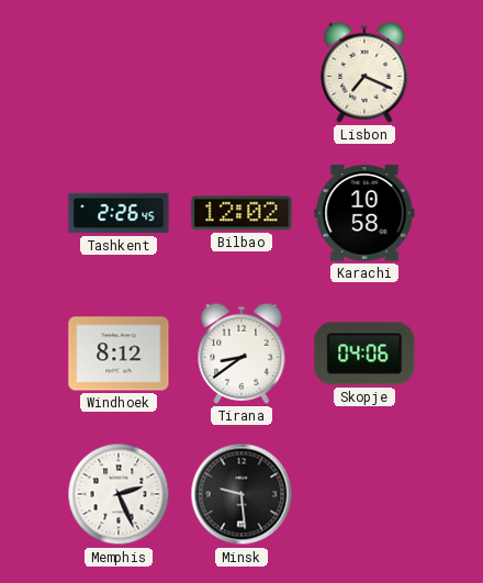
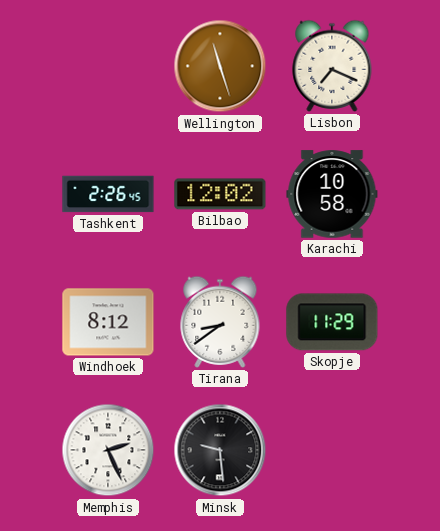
Wellington: none -> 11:27
Skopje: 04:06 -> 11:29
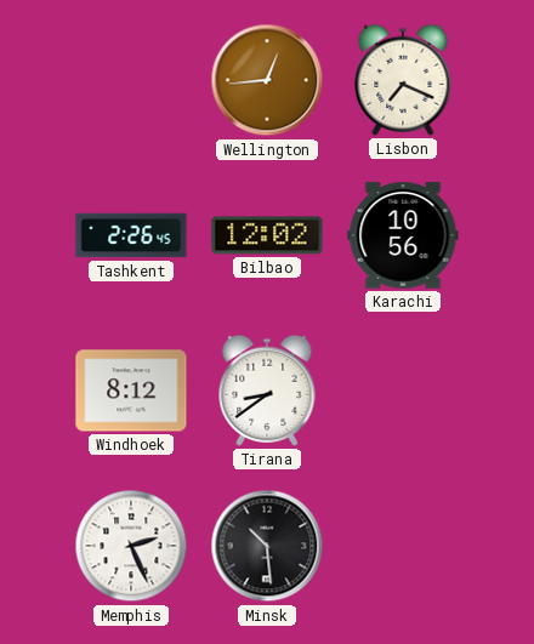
Wellington: 11:27 -> 12:44
Karachi: 10:58 -> 10:56
Skopje: 11:29 -> none
Minsk: 9:29 -> 10:29
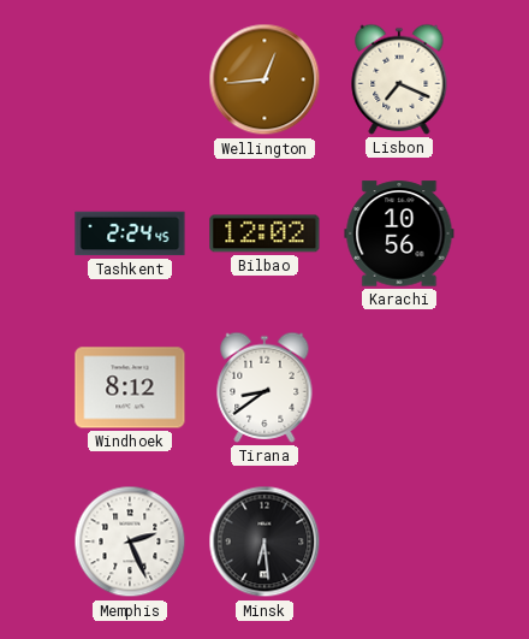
Tashkent: 2:26 -> 2:24
Minsk: 10:29 -> 6:29
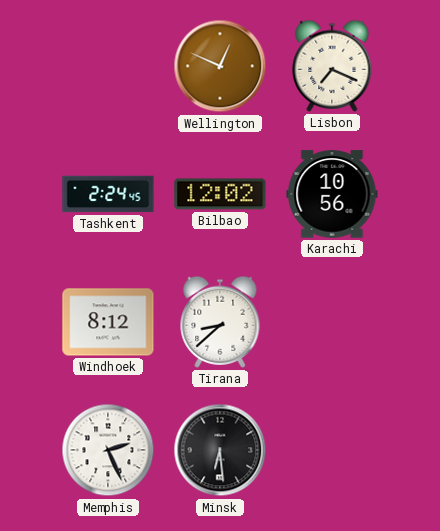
Wellington: 12:44 -> 12:49
Tirana: 8:39 -> 8:38
